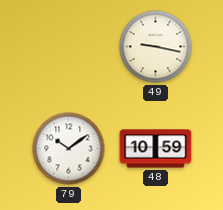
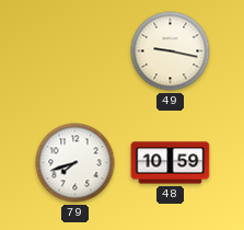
79: 10:09 -> 7:42
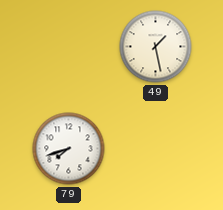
49: 9:17 -> 1:28
48: 10:59 -> none
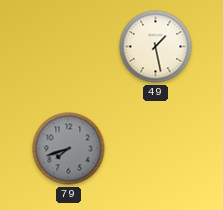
79 dial: white -> grey
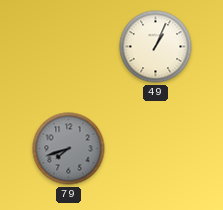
49: 1:28 -> 1:04
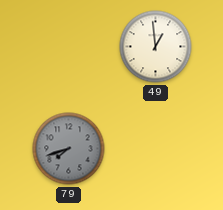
49: 1:04 -> 12:59
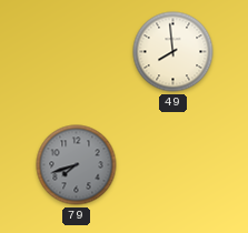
49: 12:59 -> 7:59
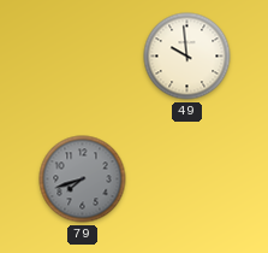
49: 7:59 -> 9:59
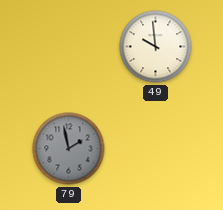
79: 7:42 -> 1:58
